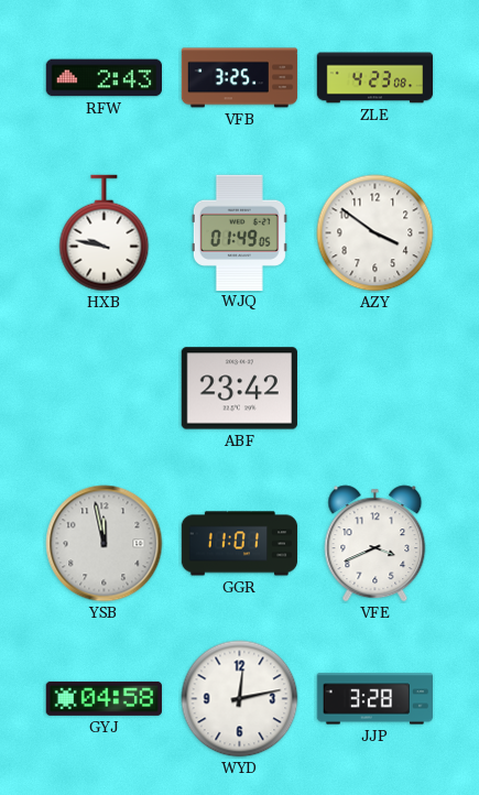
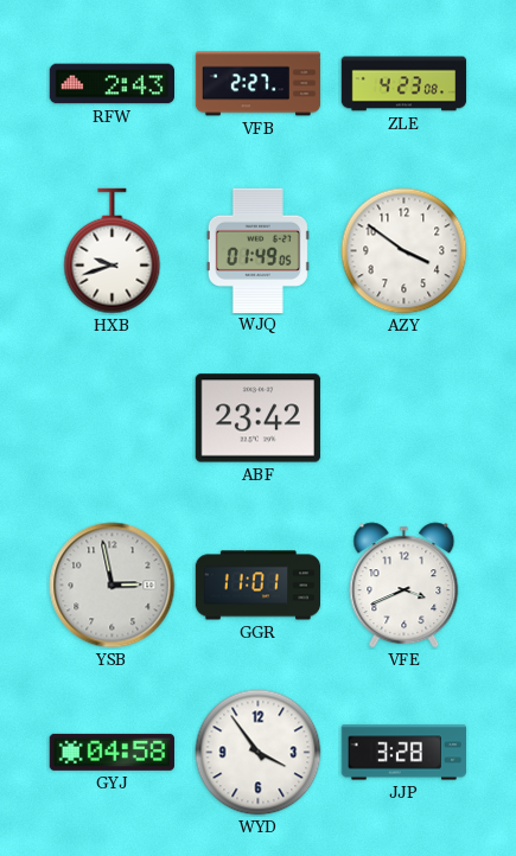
VFB: 3:25 -> 2:27
HXB: 9:47 -> 9:42
YSB: 11:58 -> 2:58
WYD: 12:13 -> 3:54
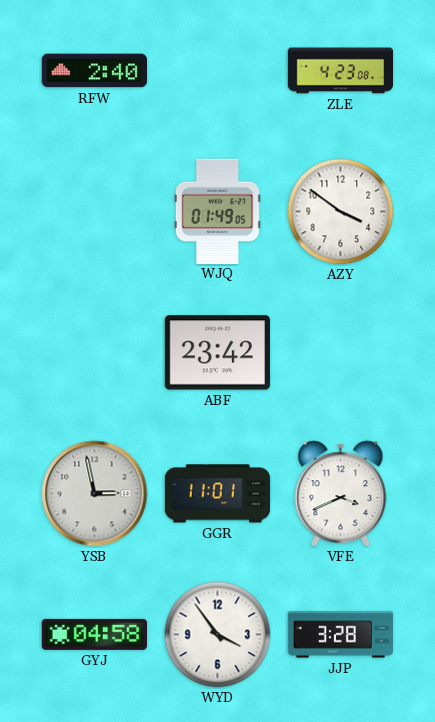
RFW: 2:43 -> 2:40
VFB: 2:27 -> none
HXB: 9:42 -> none
